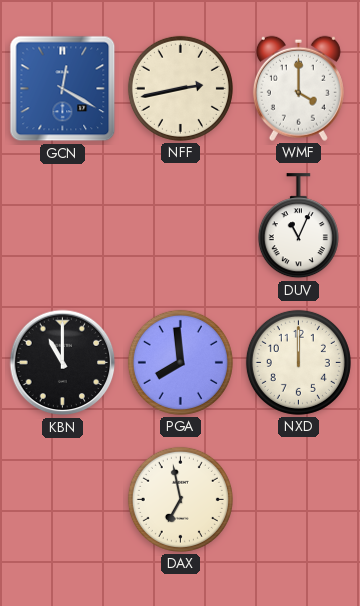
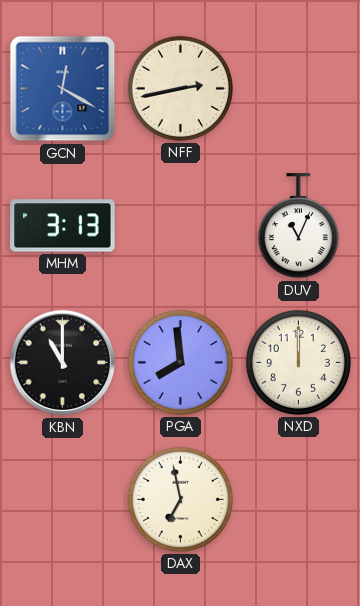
WMF: 4:00 -> none
MHM: none -> 3:13
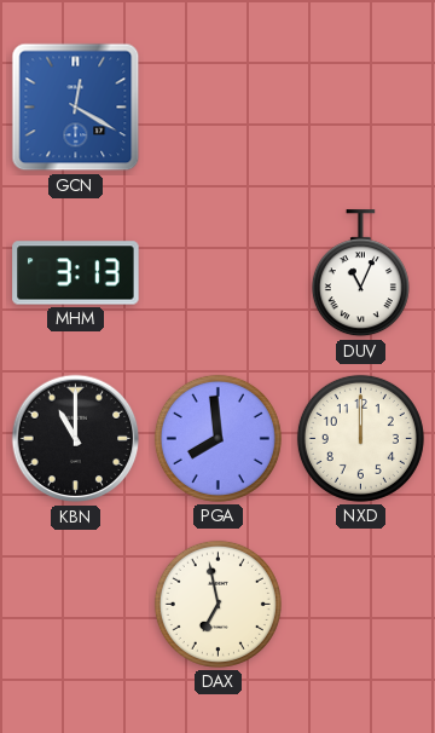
NFF: 2:43 -> none
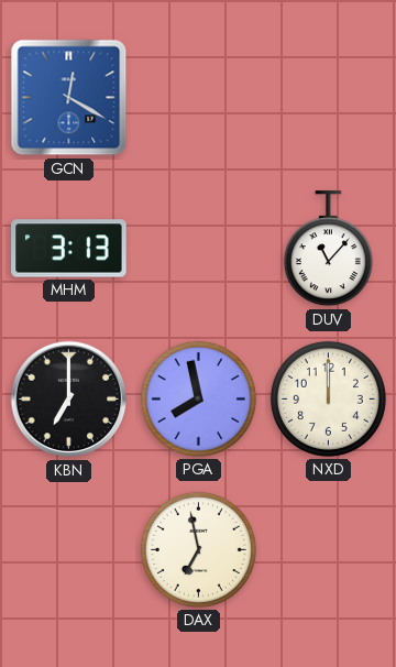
DUV: 11:04 -> 11:07
KBN: 11:00 -> 7:00
PGA: 7:59 -> 7:58
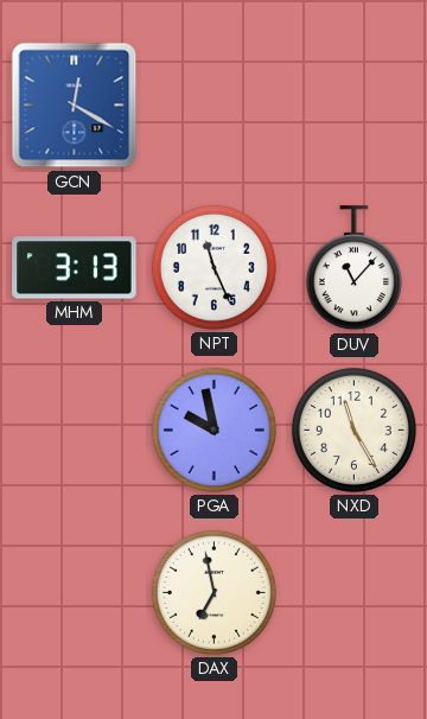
NPT: none -> 11:26
KBN: 7:00 -> none
PGA: 7:58 -> 9:58
NXD: 12:00 -> 11:25
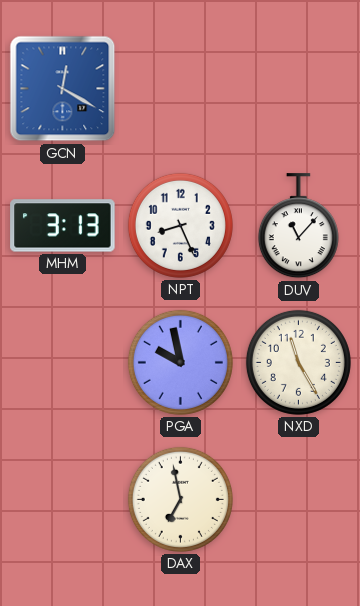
NPT: 11:26 -> 8:26
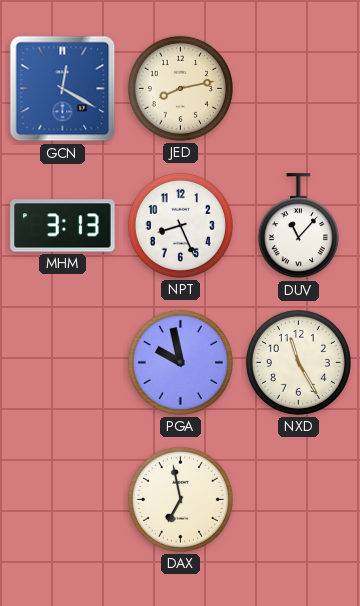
JED: none -> 8:13
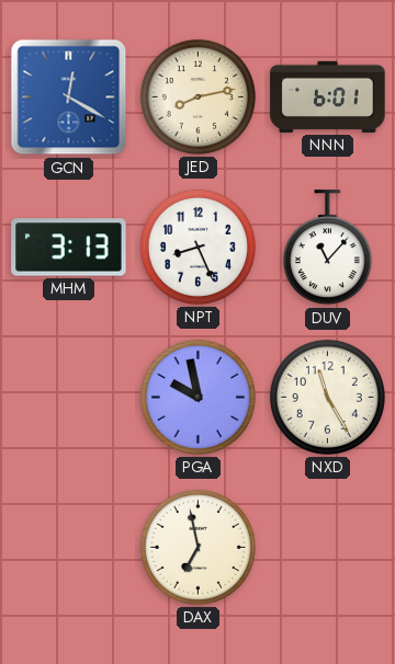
NNN: none -> 6:01
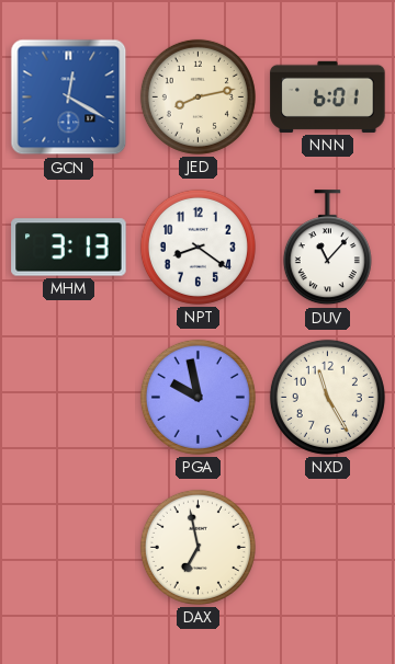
NPT: 8:26 -> 8:21
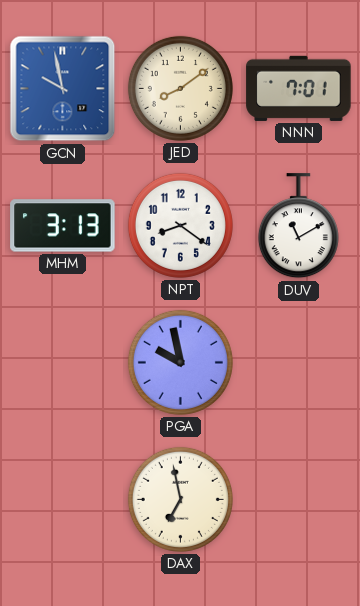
GCN: 12:20 -> 9:58
JED: 8:13 -> 8:09
NNN: 6:01 -> 7:01
DUV: 11:07 -> 11:10
NXD: 11:25 -> none
